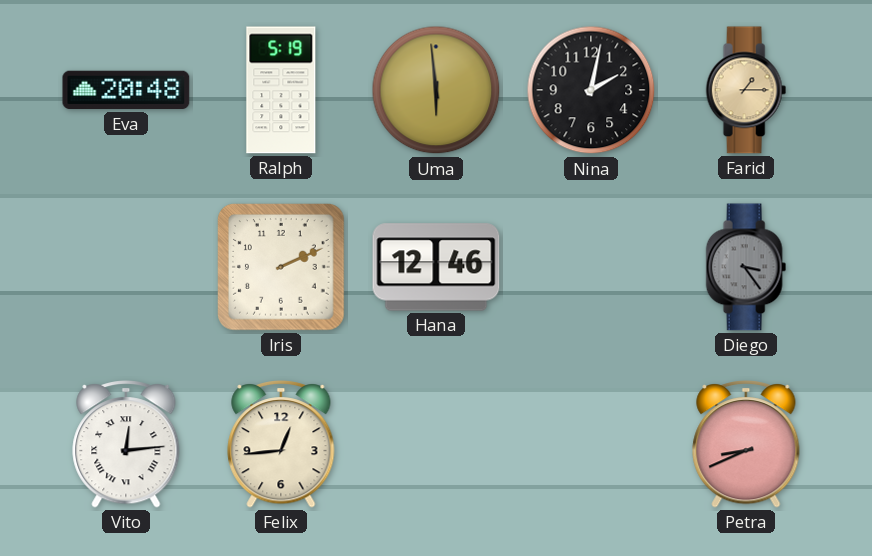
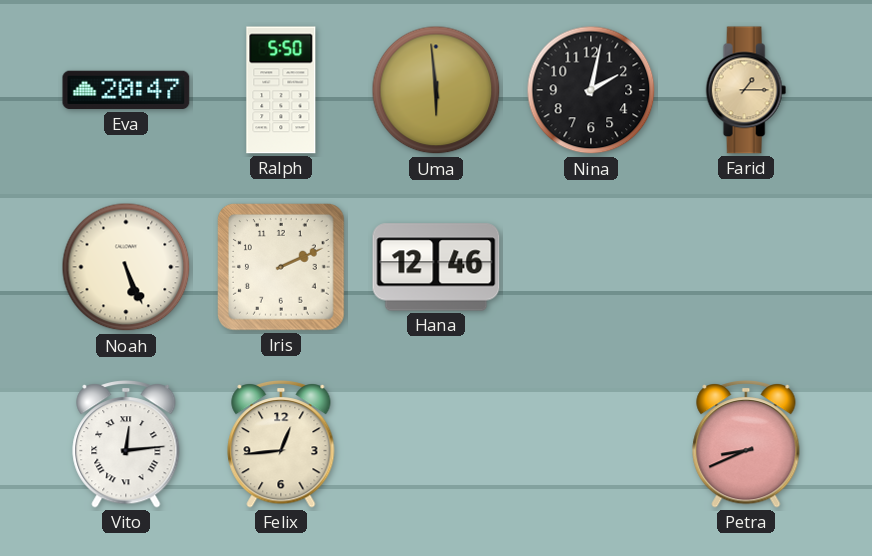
Eva: 20:48 -> 20:47
Ralph: 5:19 -> 5:50
Noah: none -> 5:26
Diego: 3:24 -> none
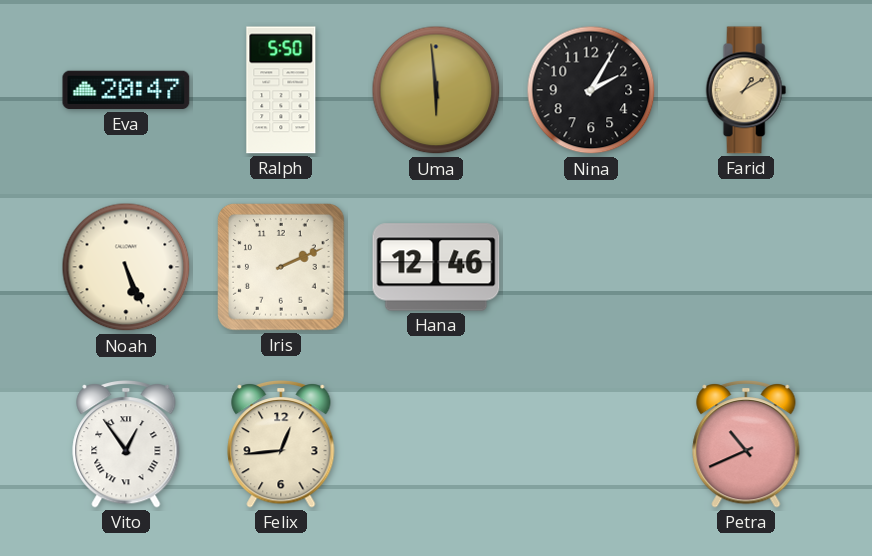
Nina: 2:02 -> 2:05
Farid: 1:15 -> 1:10
Vito: 12:14 -> 12:54
Petra: 8:41 -> 10:41
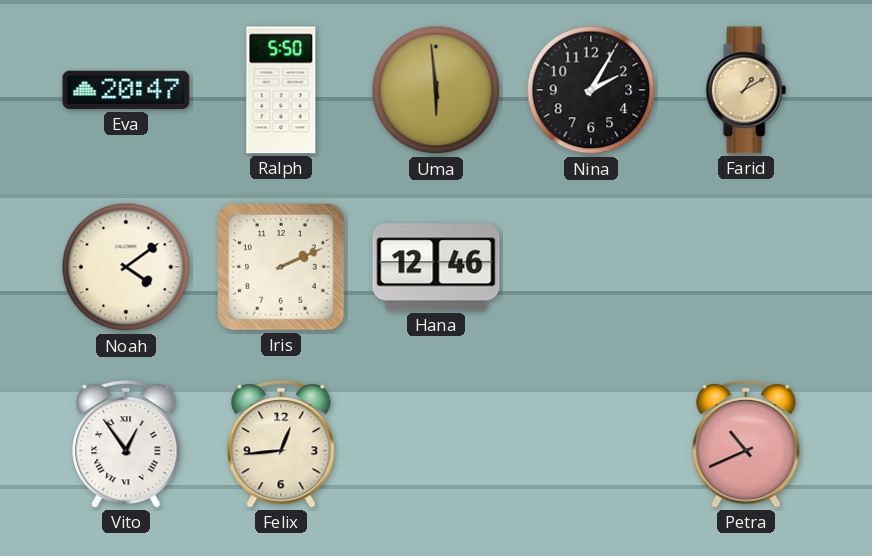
Noah: 5:26 -> 4:09
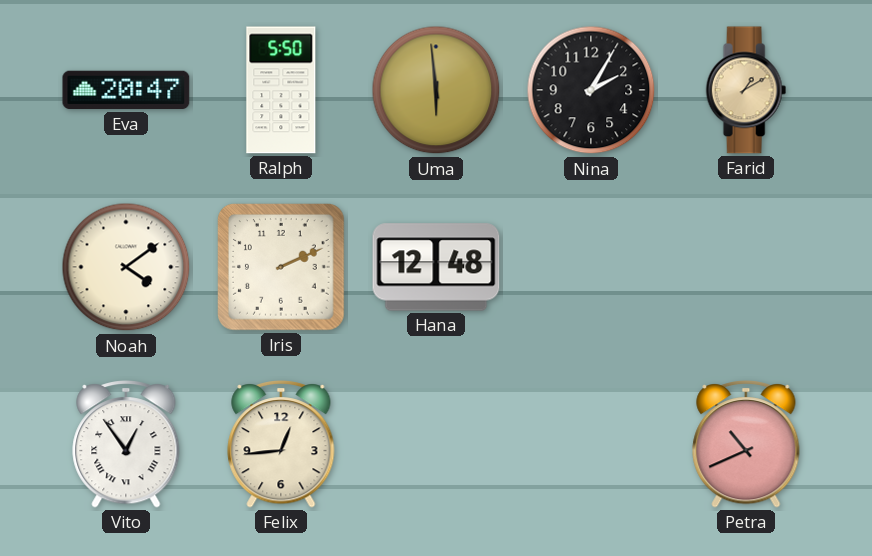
Hana: 12:46 -> 12:48
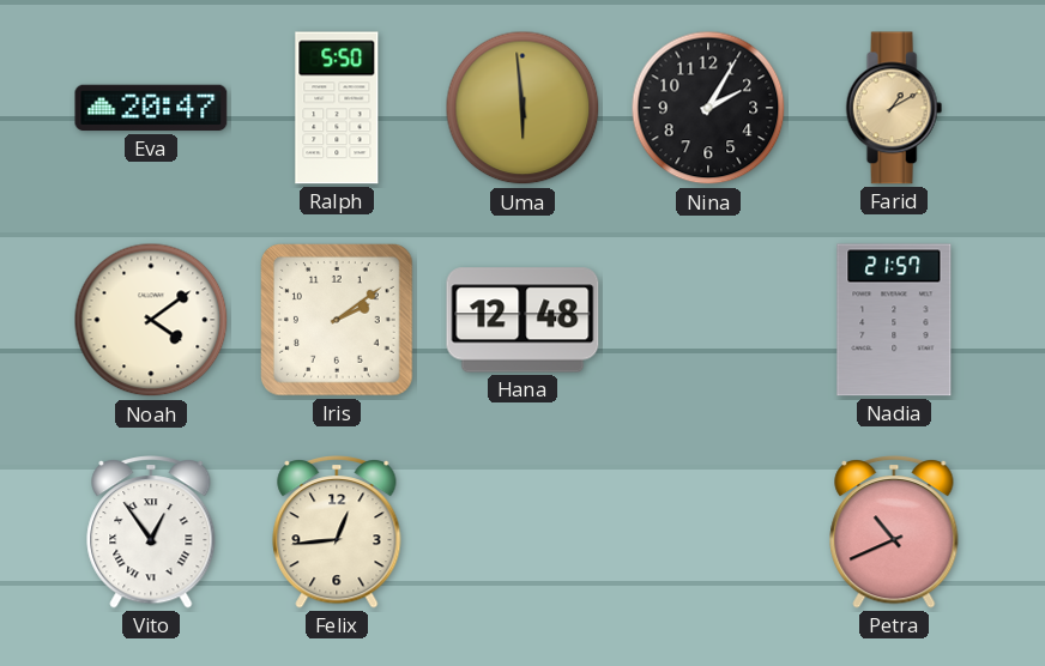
Iris: 2:11 -> 2:09
Nadia: none -> 21:57
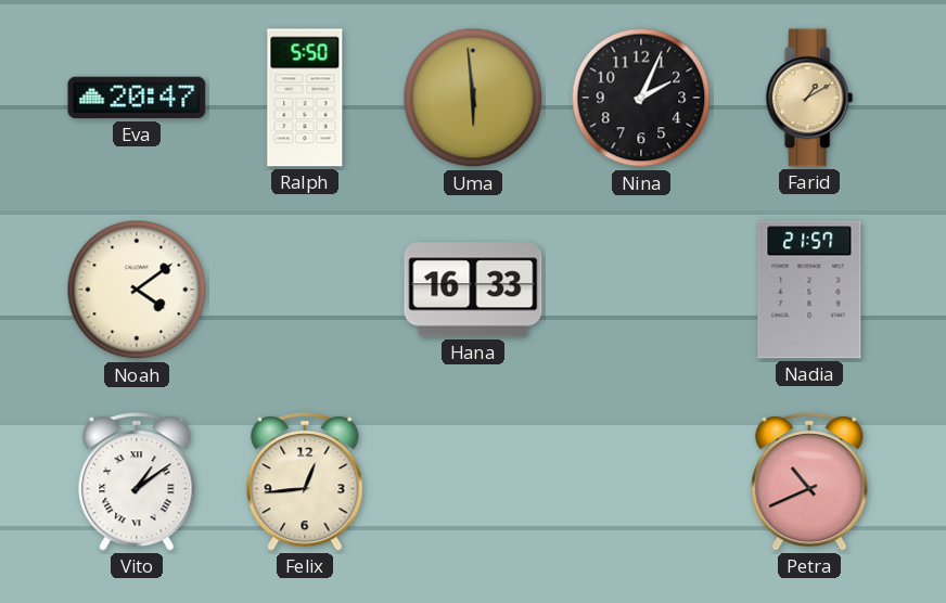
Nina: 2:05 -> 2:04
Iris: 2:09 -> none
Hana: 12:48 -> 16:33
Vito: 12:54 -> 1:09
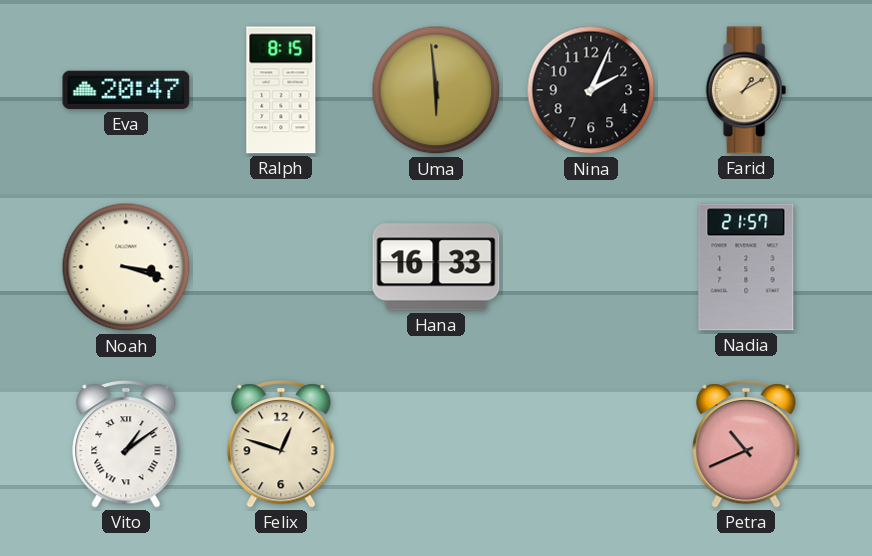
Ralph: 5:50 -> 8:15
Noah: 4:09 -> 3:18
Felix: 12:44 -> 12:48
